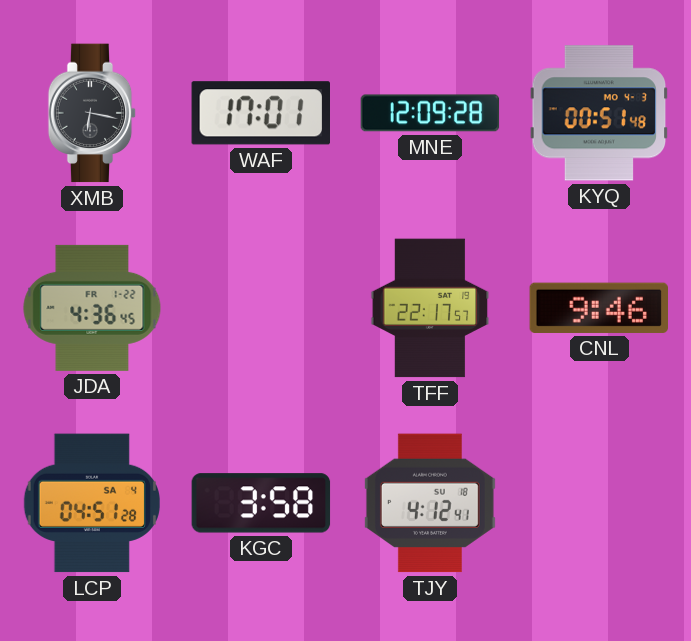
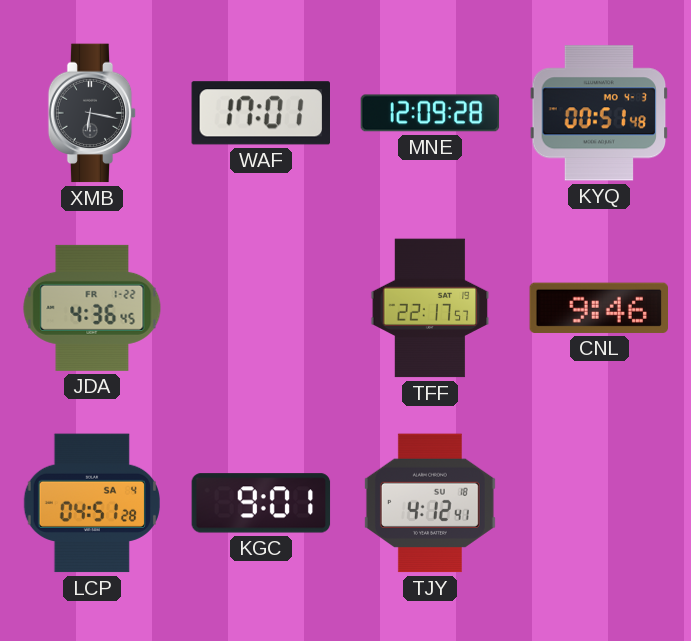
KGC: 3:58 -> 9:01
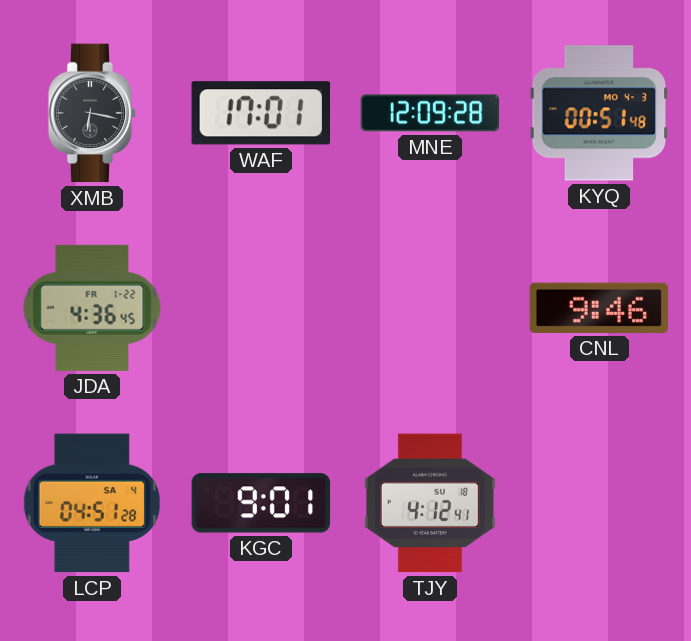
TFF: 22:17 -> none
